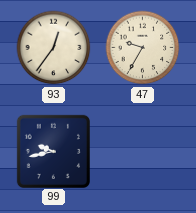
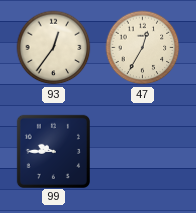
47: 9:35 -> 12:35
99: 9:43 -> 9:45
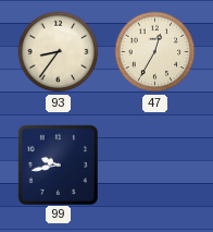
93: 12:36 -> 8:36
99: 9:45 -> 9:43
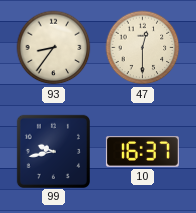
47: 12:35 -> 12:30
10: none -> 16:37
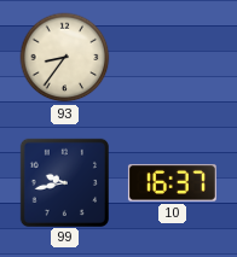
47: 12:30 -> none
